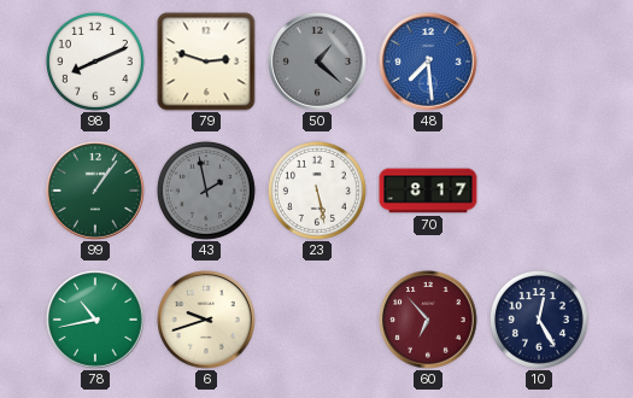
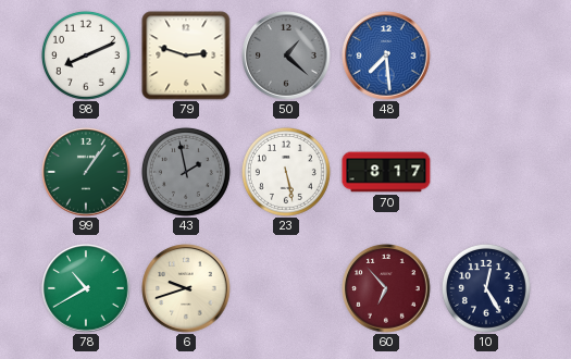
78: 10:43 -> 10:40
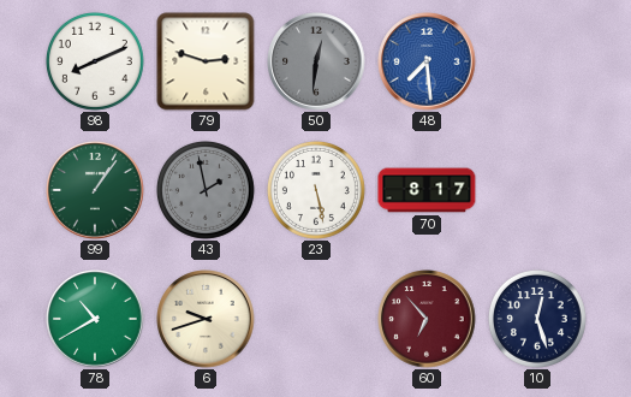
50: 1:22 -> 12:31
10: 12:25 -> 12:27
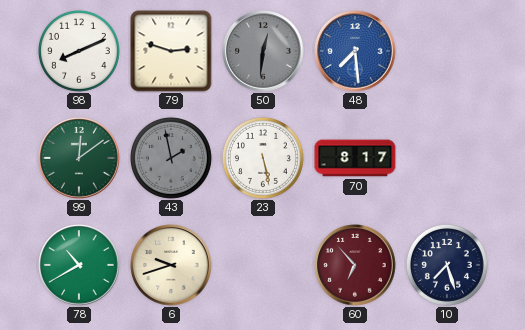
99: 1:06 -> 12:09
10: 12:27 -> 7:27
